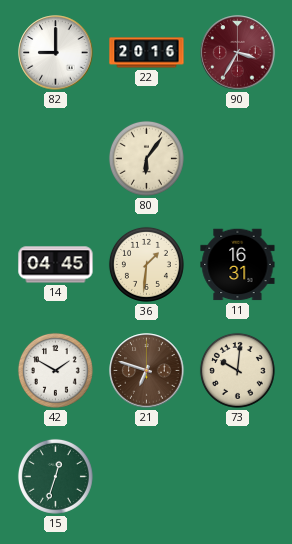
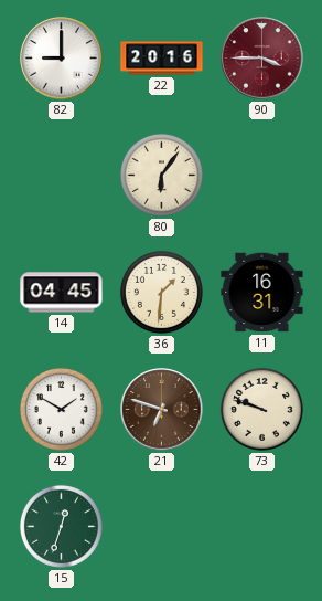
90: 3:35 -> 3:45
73: 10:01 -> 9:48
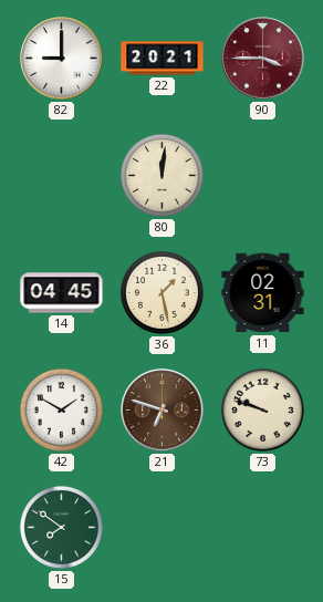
22: 20:16 -> 20:21
80: 6:06 -> 12:01
36: 1:31 -> 1:28
11: 16:31 -> 02:31
15: 12:33 -> 7:51
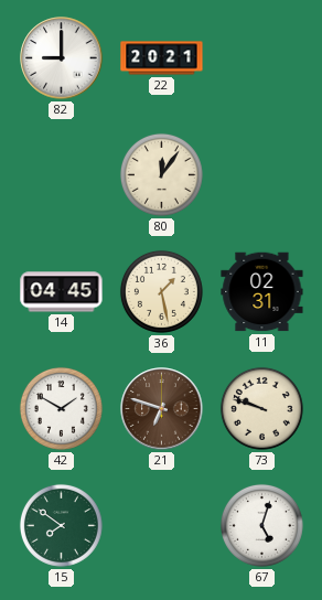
90: 3:45 -> none
80: 12:01 -> 12:06
67: none -> 5:03
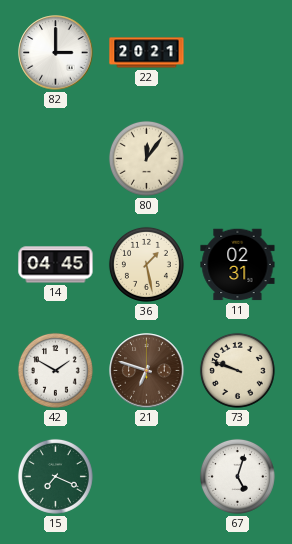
82: 9:00 -> 3:00
15: 7:51 -> 7:19
